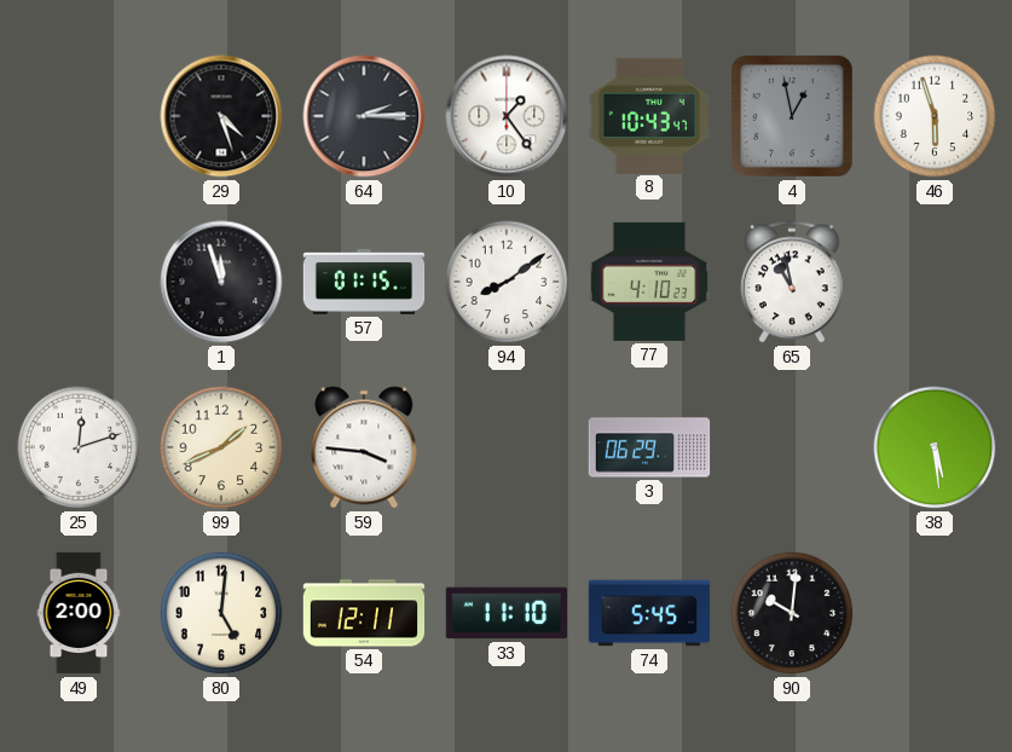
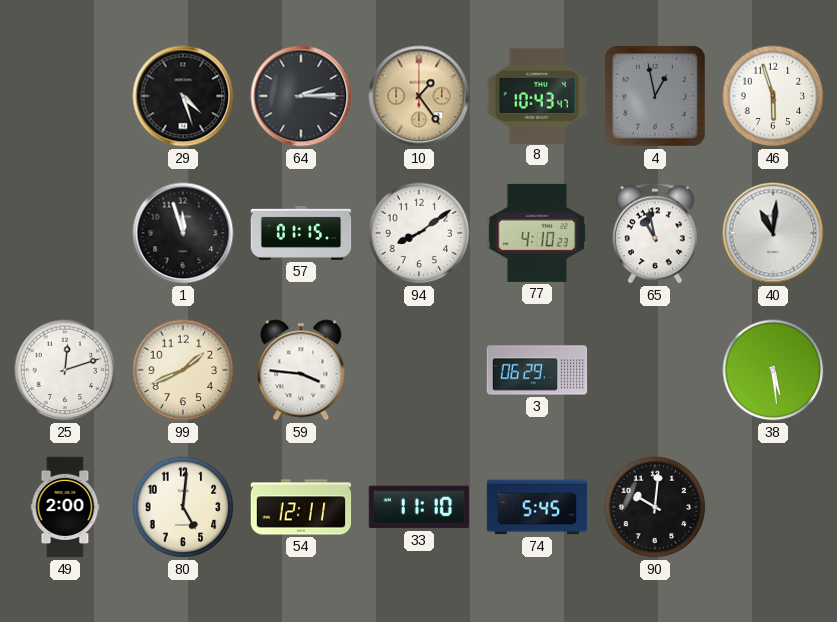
10 dial: white -> champagne
40: none -> 11:01
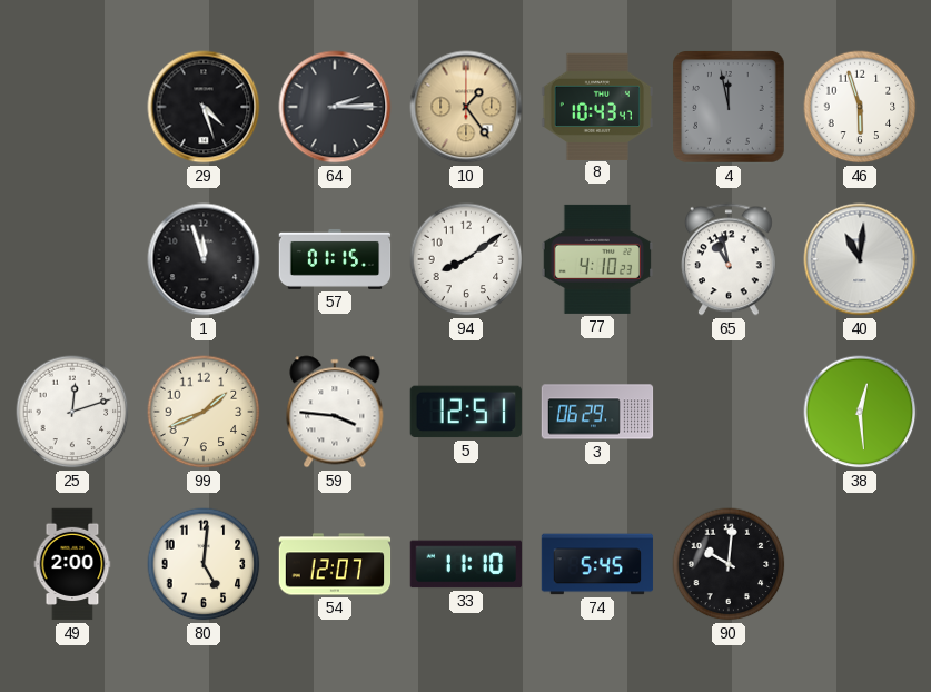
4: 12:58 -> 11:58
5: none -> 12:51
38: 5:29 -> 12:29
54: 12:11 -> 12:07
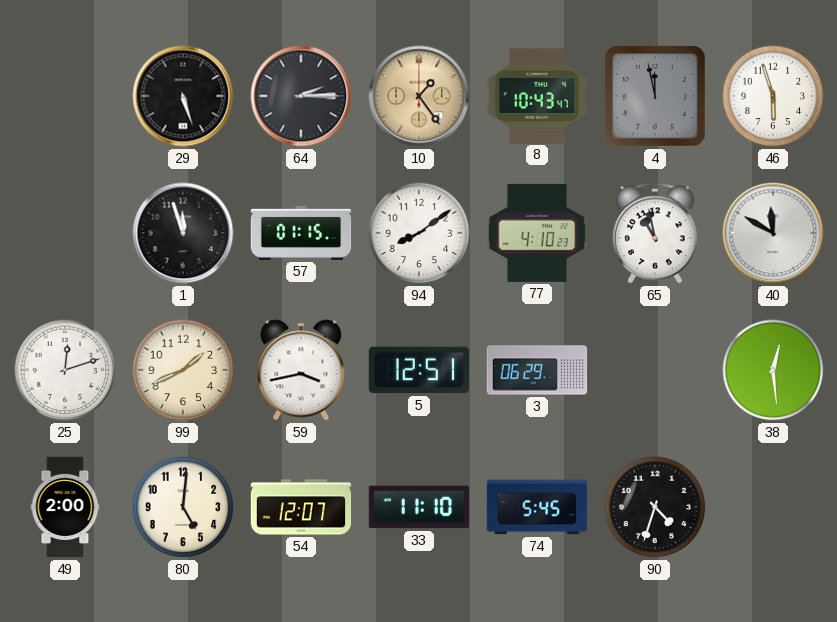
29: 4:27 -> 5:27
40: 11:01 -> 11:50
59: 3:46 -> 3:43
90: 10:01 -> 4:33
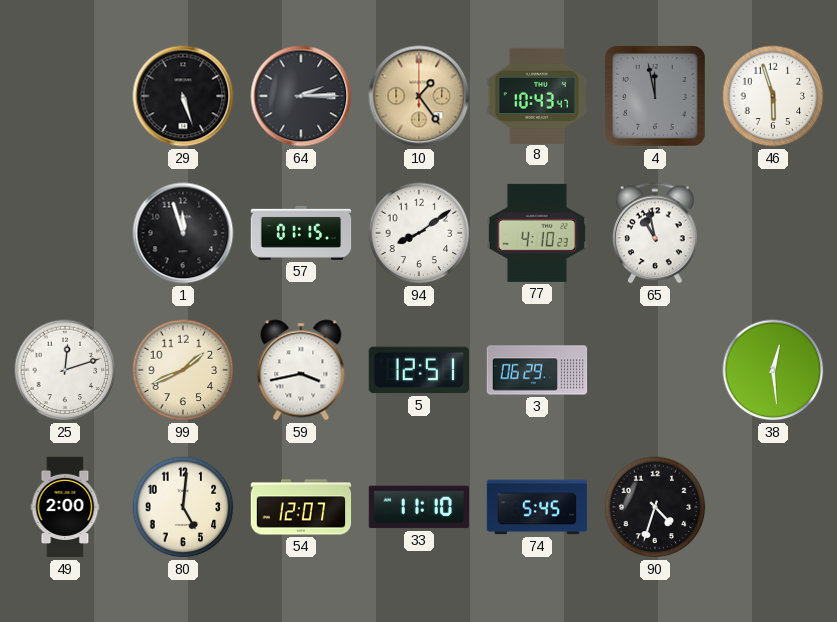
40: 11:50 -> none
